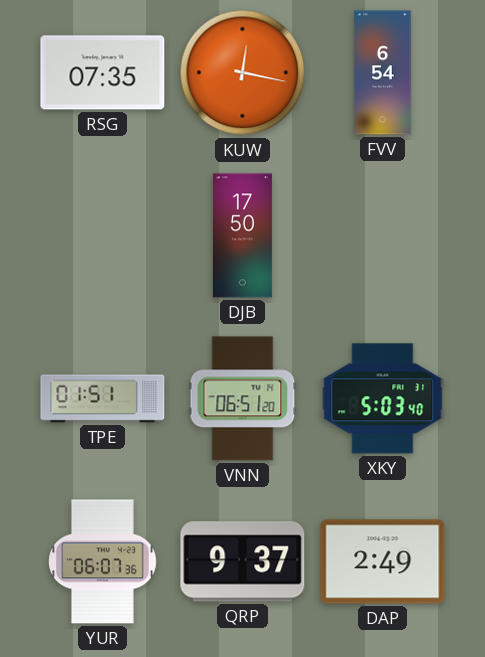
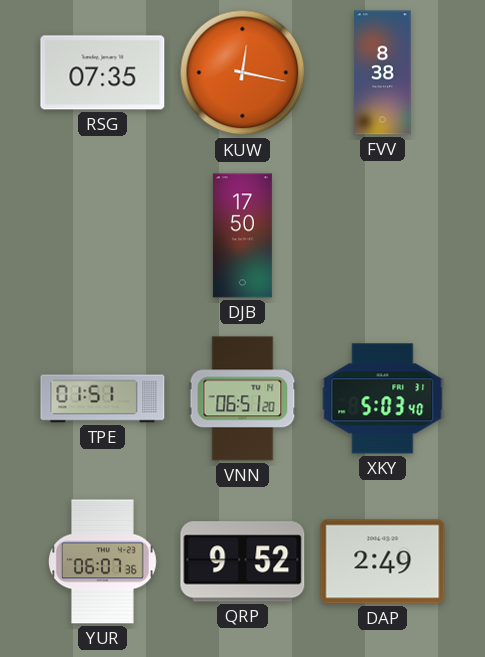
FVV: 6:54 -> 8:38
QRP: 9:37 -> 9:52
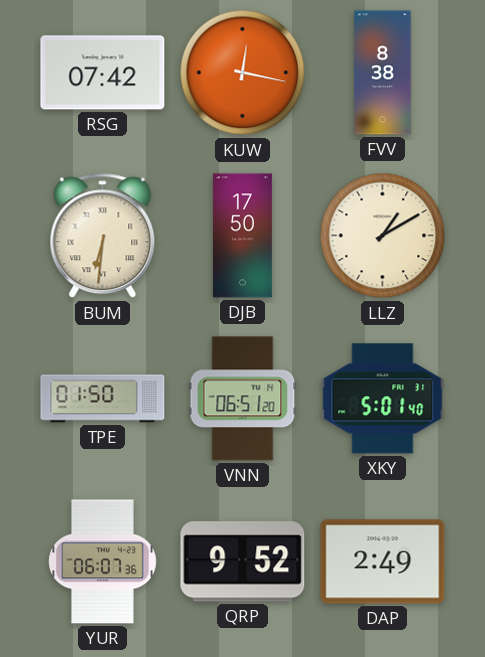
RSG: 07:35 -> 07:42
BUM: none -> 6:31
LLZ: none -> 1:10
TPE: 01:51 -> 01:50
XKY: 5:03 -> 5:01
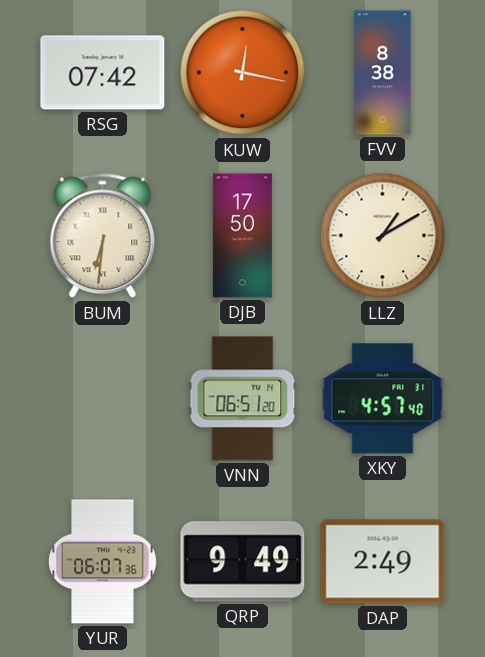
TPE: 01:50 -> none
XKY: 5:01 -> 4:57
QRP: 9:52 -> 9:49
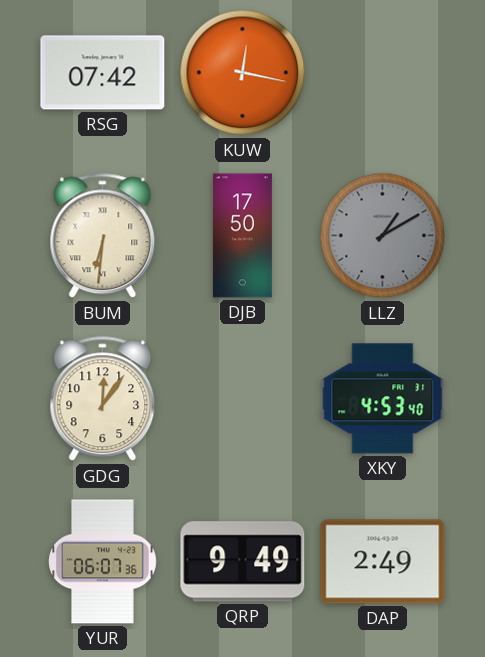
FVV: 8:38 -> none
LLZ dial: cream -> grey
GDG: none -> 12:06
VNN: 06:51 -> none
XKY: 4:57 -> 4:53
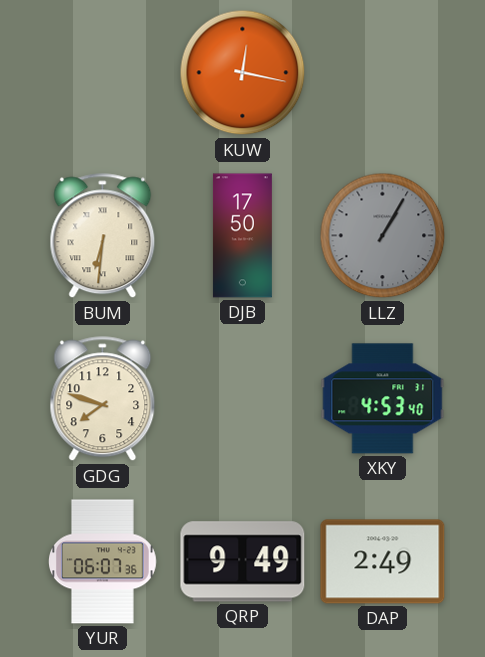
RSG: 07:42 -> none
LLZ: 1:10 -> 1:05
GDG: 12:06 -> 7:48
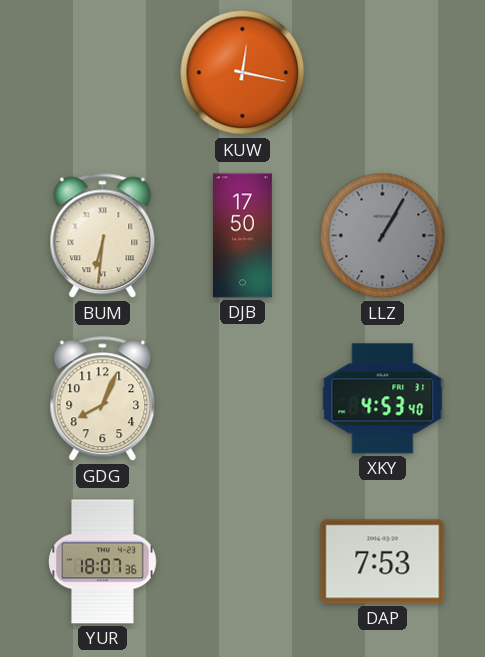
GDG: 7:48 -> 8:04
YUR: 06:07 -> 18:07
QRP: 9:49 -> none
DAP: 2:49 -> 7:53
